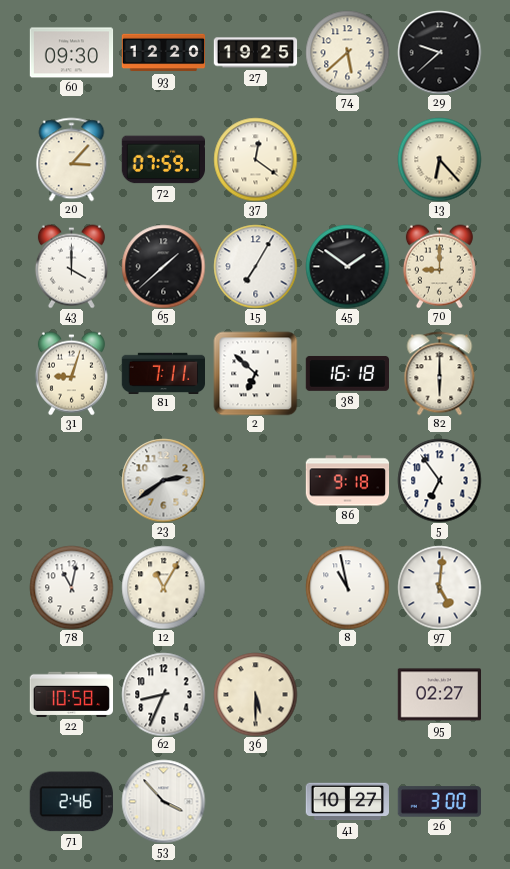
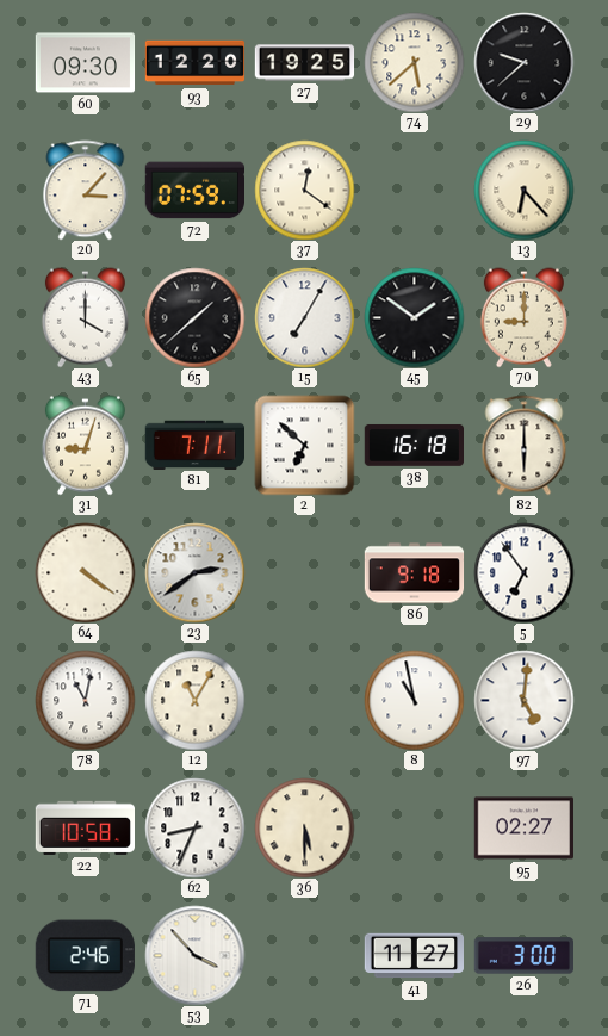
64: none -> 4:21
41: 10:27 -> 11:27
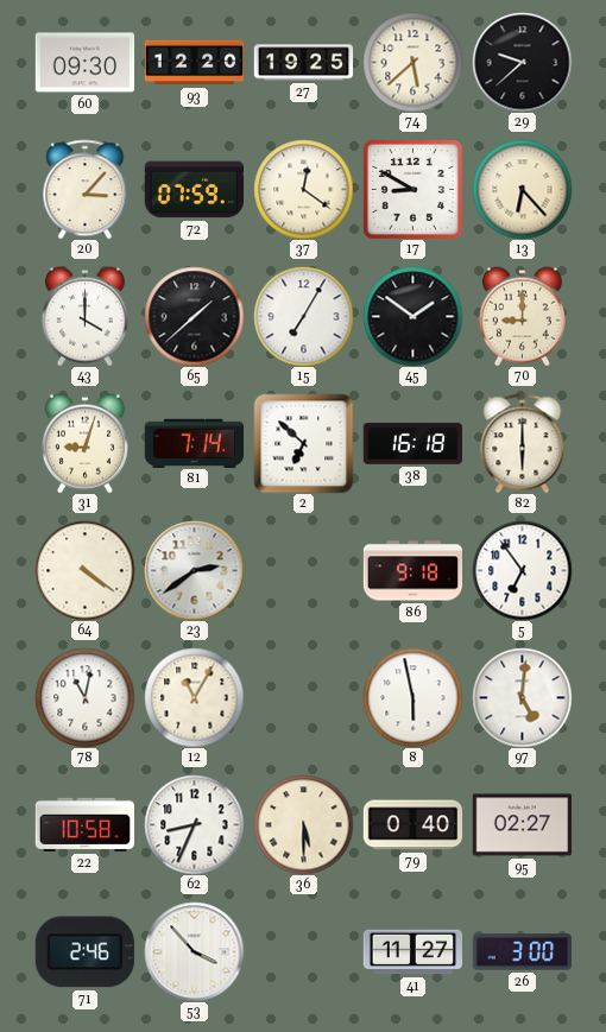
17: none -> 8:50
81: 7:11 -> 7:14
8: 10:58 -> 5:58
79: none -> 0:40
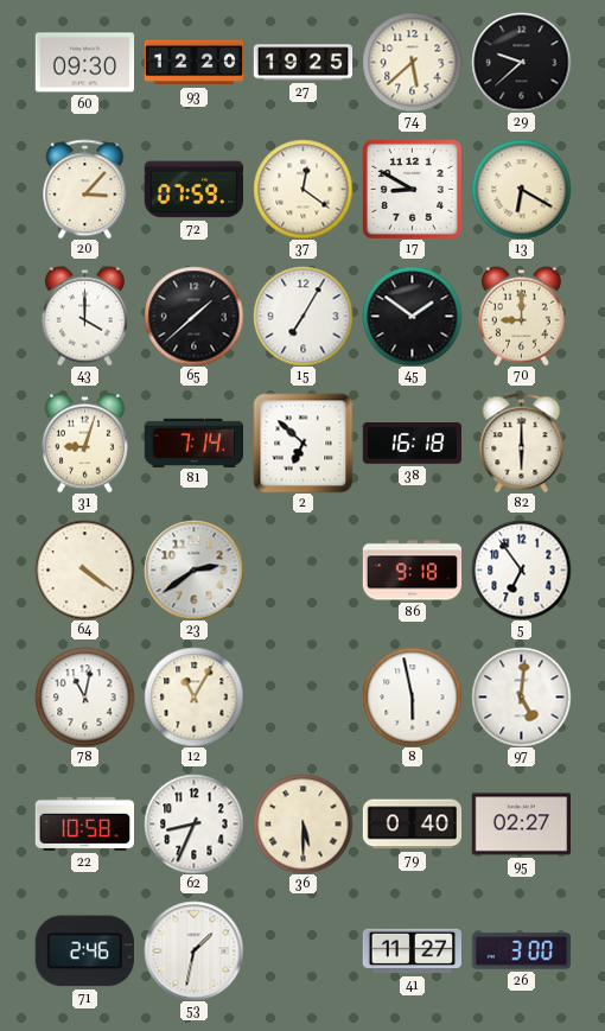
13: 6:23 -> 6:20
53: 3:53 -> 1:32
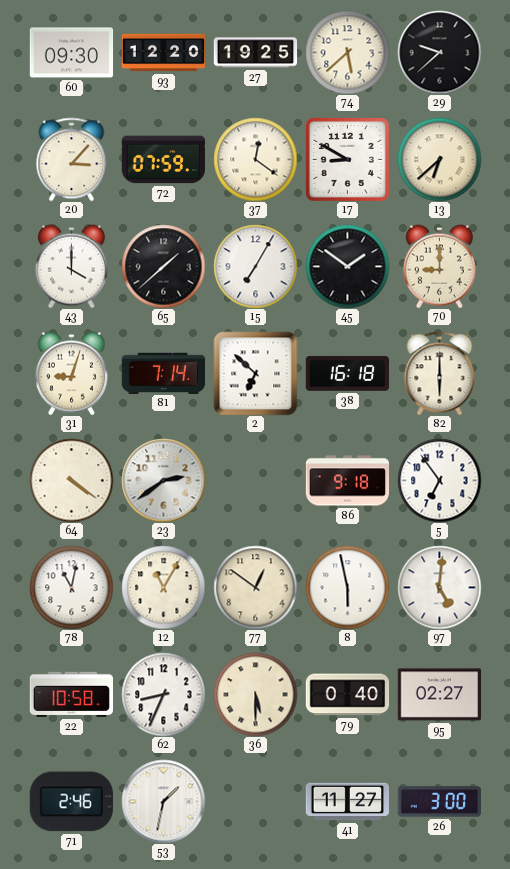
13: 6:20 -> 6:38
77: none -> 12:51
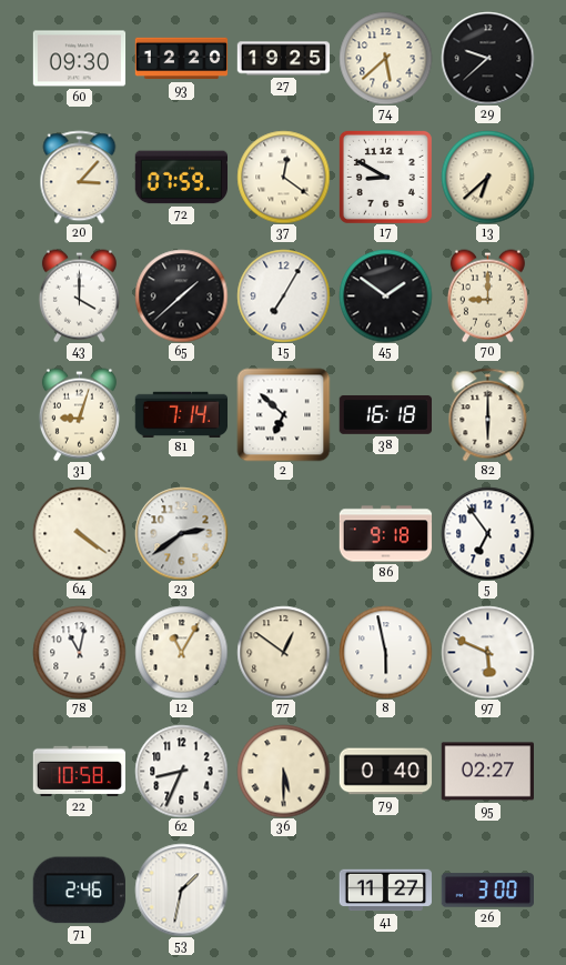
97: 5:01 -> 5:49
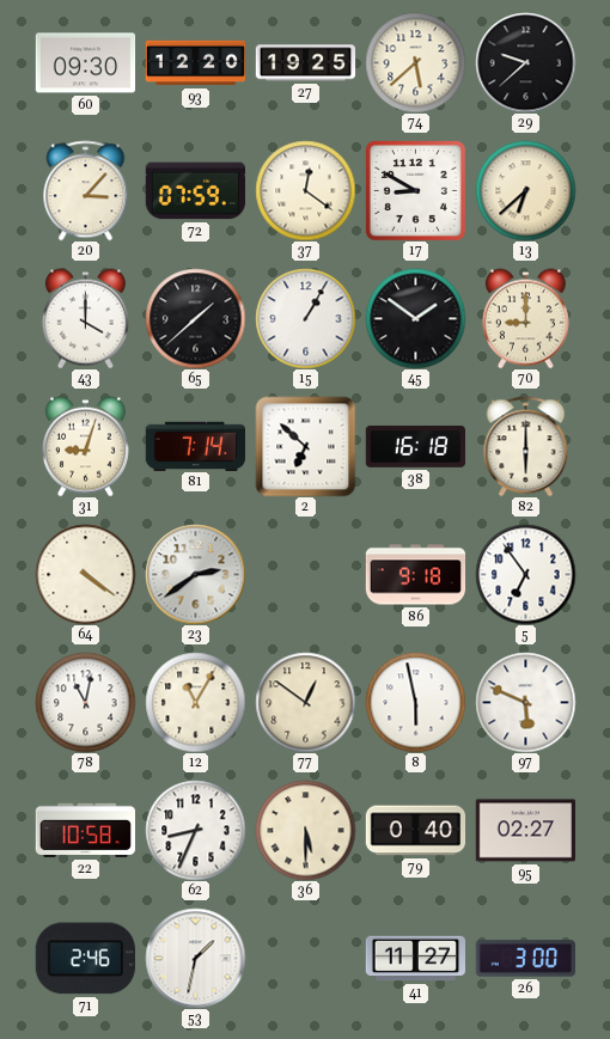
15: 7:05 -> 1:05
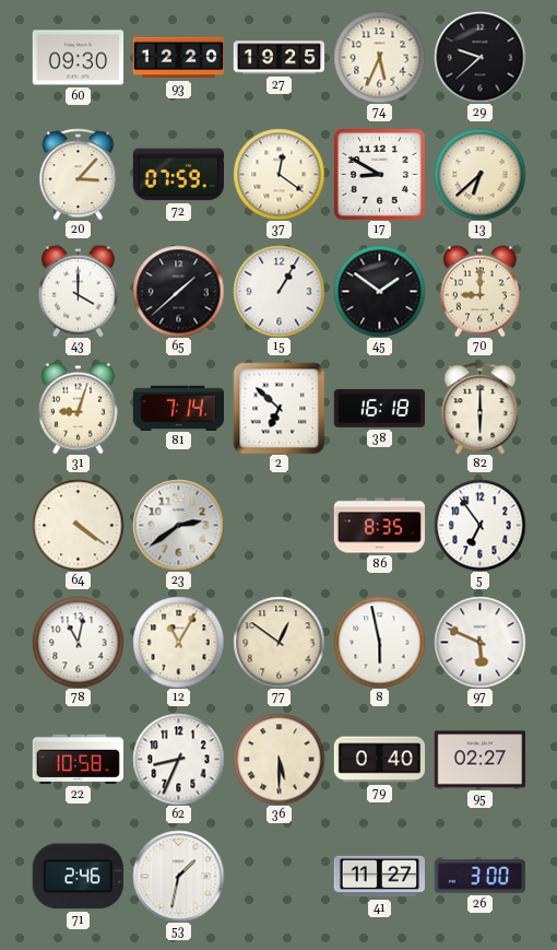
74: 5:38 -> 5:34
86: 9:18 -> 8:35
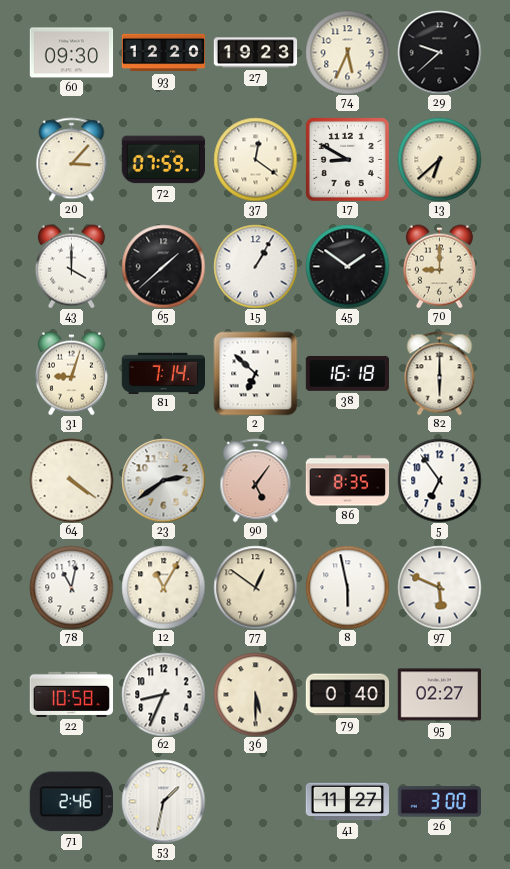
27: 19:25 -> 19:23
90: none -> 5:06
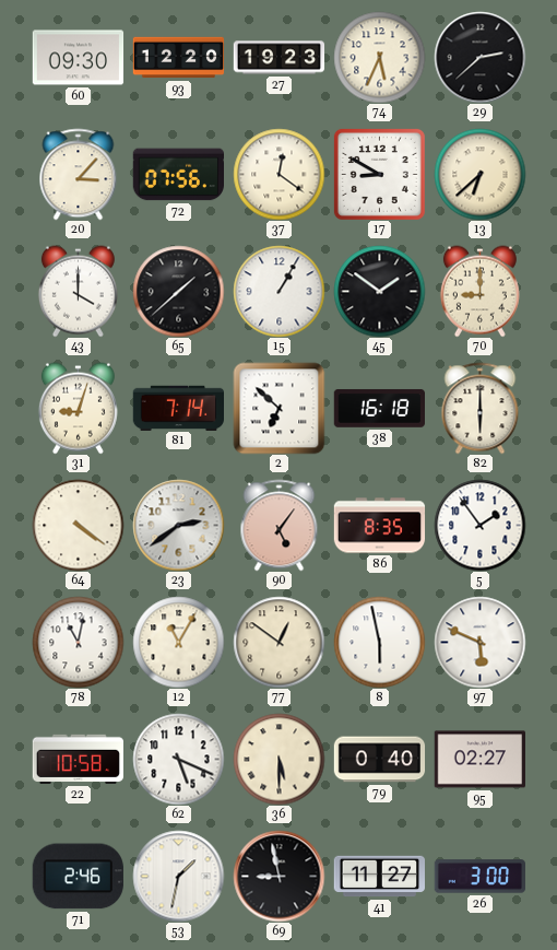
29: 9:38 -> 2:38
72: 07:59 -> 07:56
5: 6:54 -> 1:54
62: 8:34 -> 5:19
69: none -> 8:58
